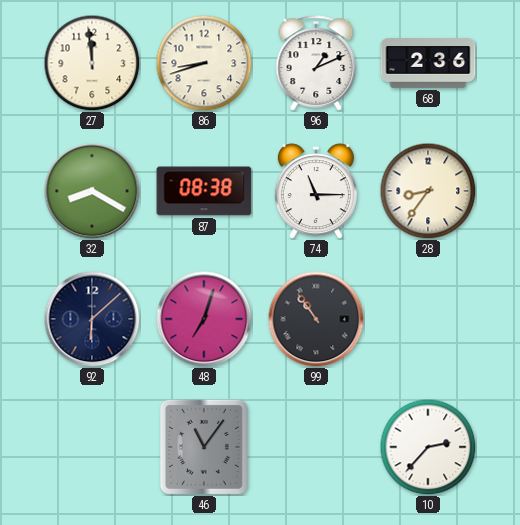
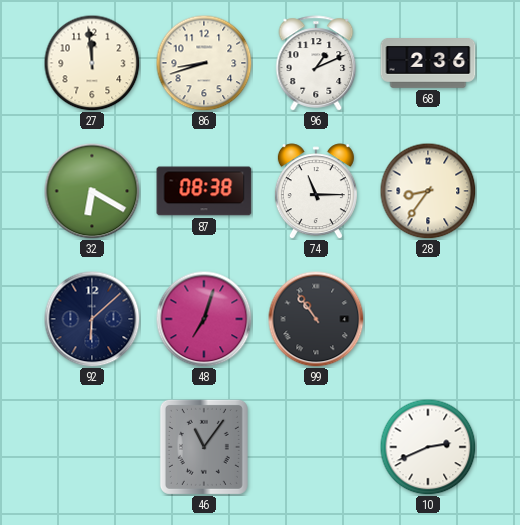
32: 8:20 -> 6:20
10: 2:37 -> 2:41
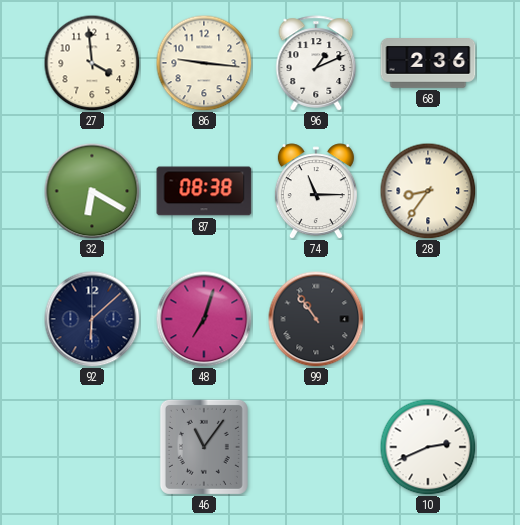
27: 11:59 -> 3:59
86: 8:42 -> 9:16
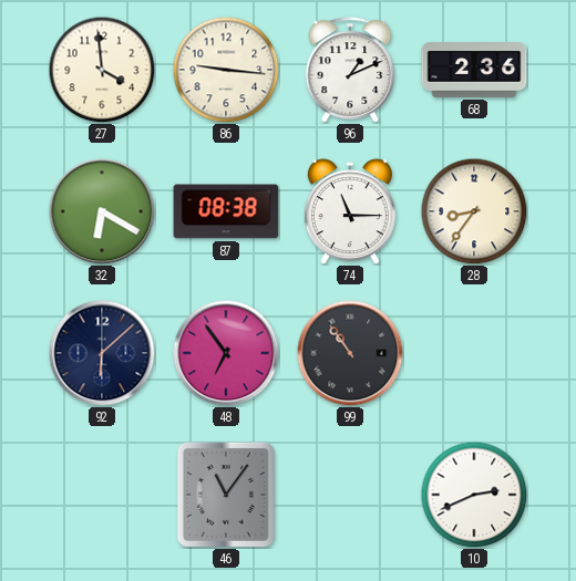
48: 7:03 -> 6:54
